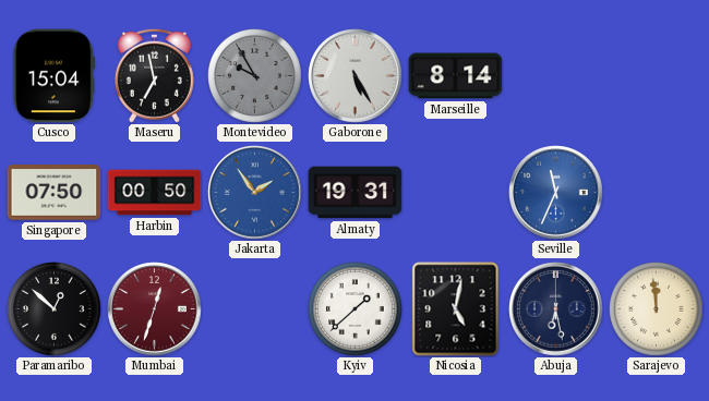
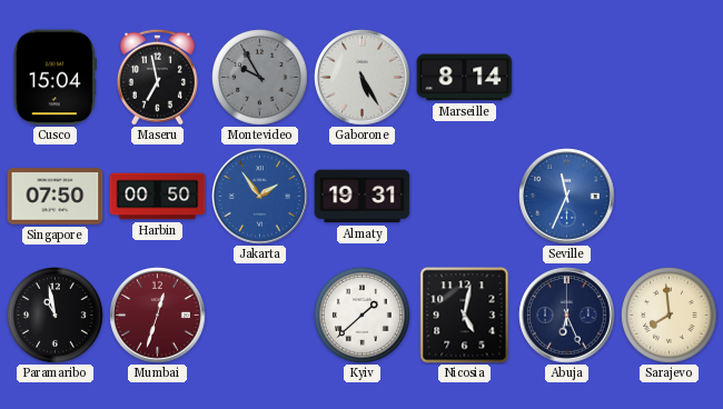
Paramaribo: 12:52 -> 10:58
Abuja: 6:28 -> 6:26
Sarajevo: 11:59 -> 7:59
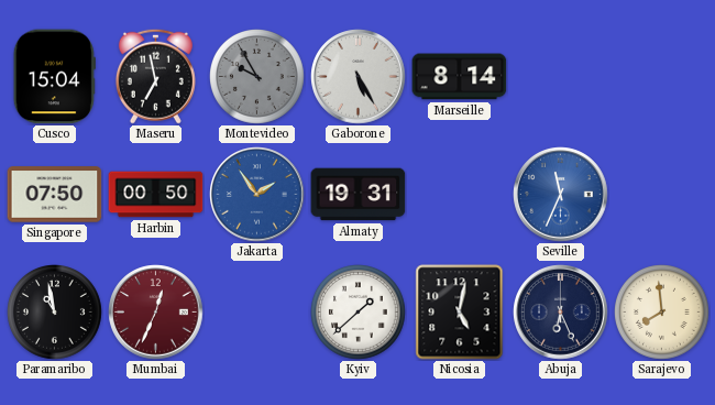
Mumbai: 12:33 -> 12:34
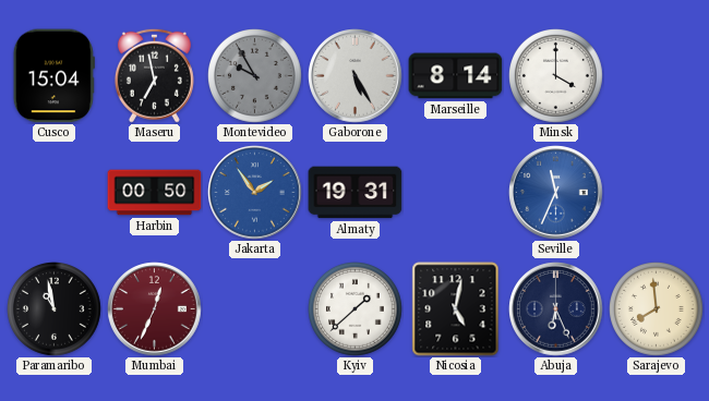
Minsk: none -> 4:00
Singapore: 07:50 -> none
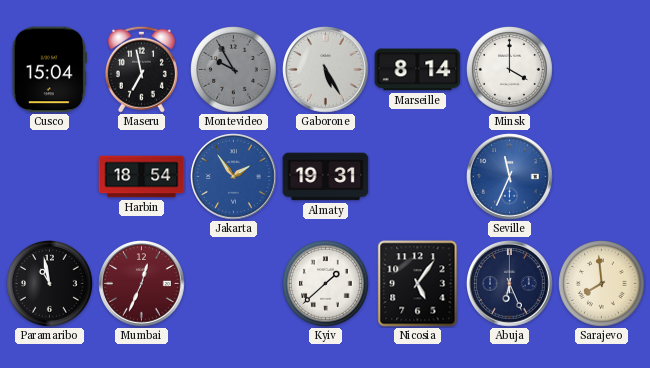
Harbin: 00:50 -> 18:54
Nicosia: 5:02 -> 5:06
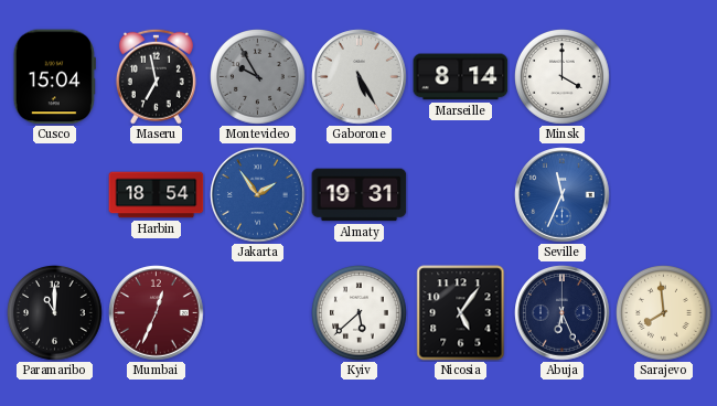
Paramaribo: 10:58 -> 11:00
Kyiv: 1:38 -> 5:38
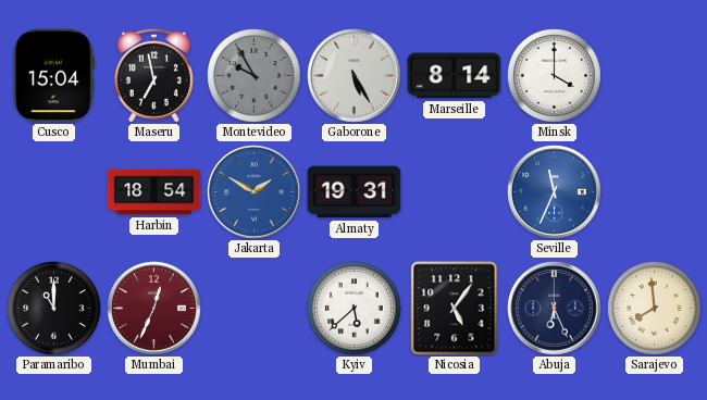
Jakarta: 1:54 -> 1:50
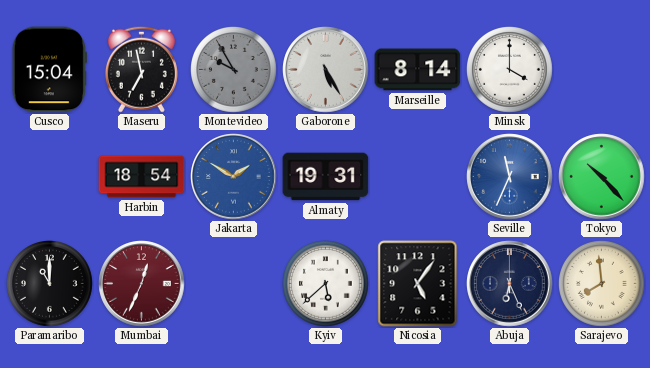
Tokyo: none -> 10:23
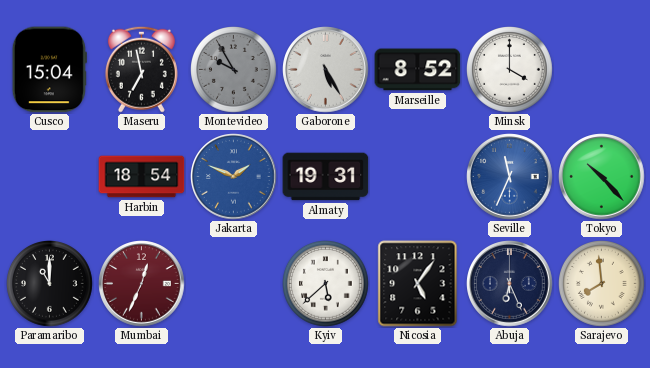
Marseille: 8:14 -> 8:52
Jakarta: 1:50 -> 1:49
